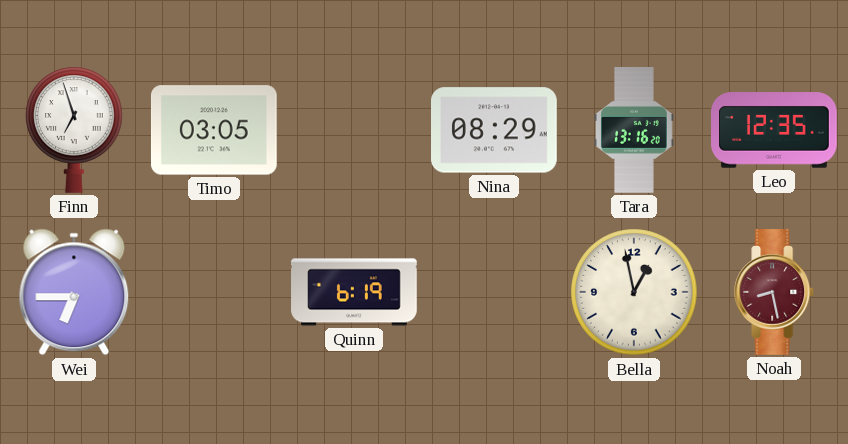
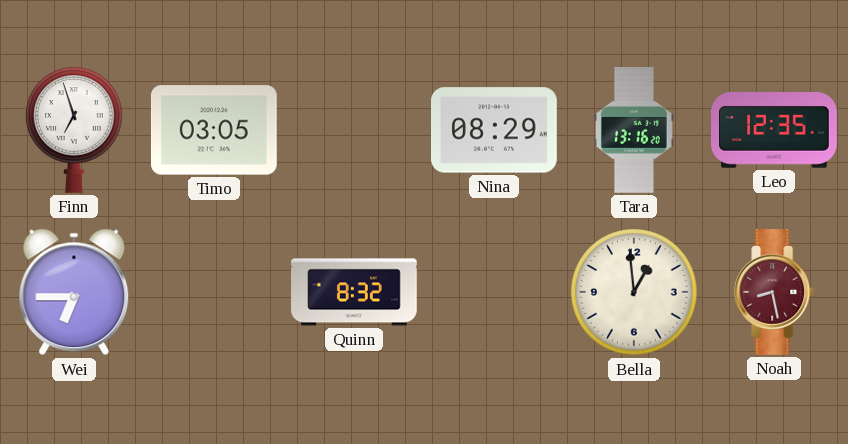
Quinn: 6:19 -> 8:32
Bella: 12:58 -> 12:59
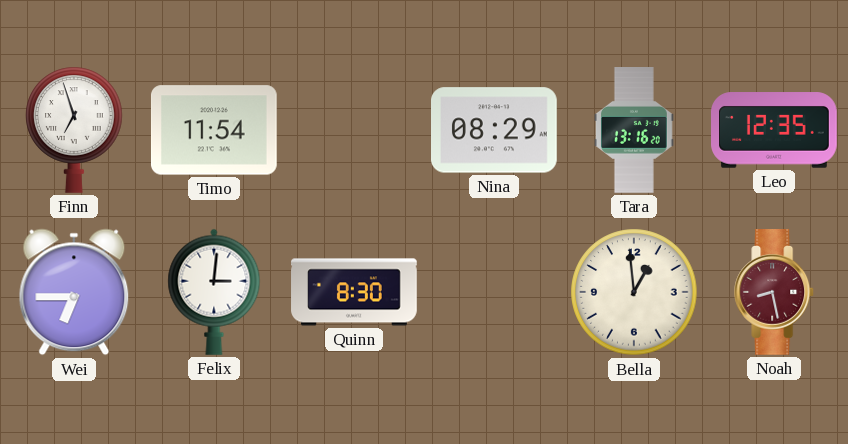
Timo: 03:05 -> 11:54
Felix: none -> 3:01
Quinn: 8:32 -> 8:30
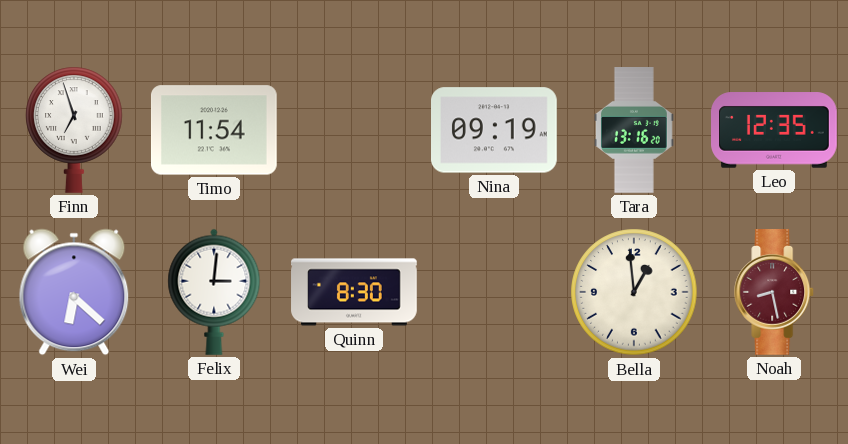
Nina: 08:29 -> 09:19
Wei: 6:45 -> 6:22
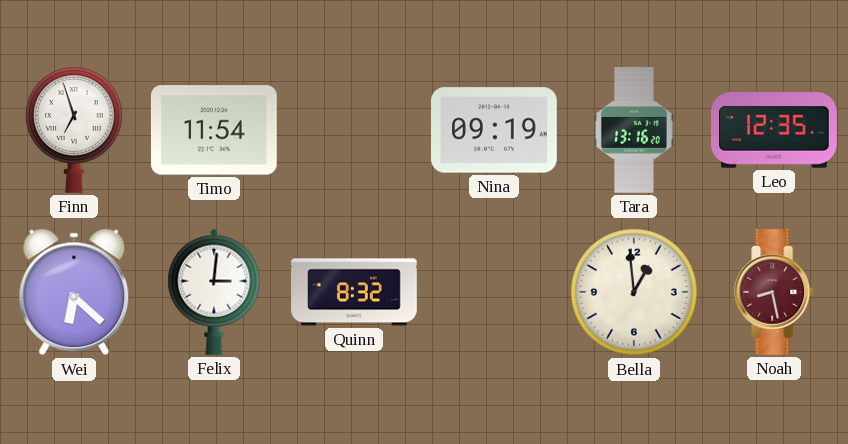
Quinn: 8:30 -> 8:32
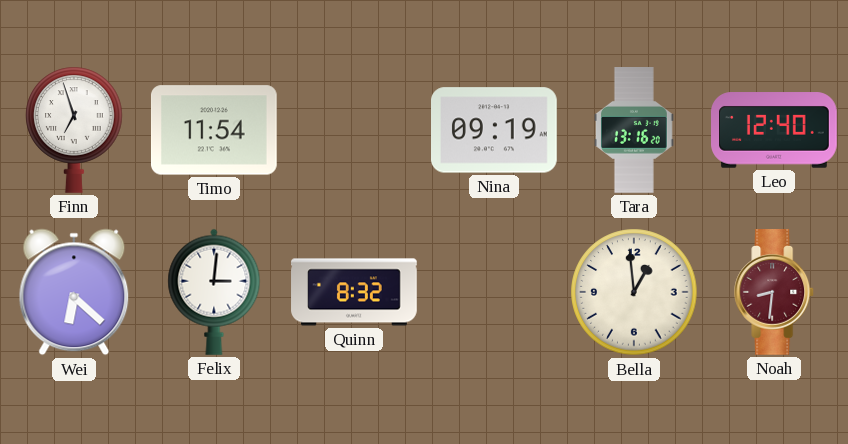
Leo: 12:35 -> 12:40
Noah: 8:28 -> 8:31
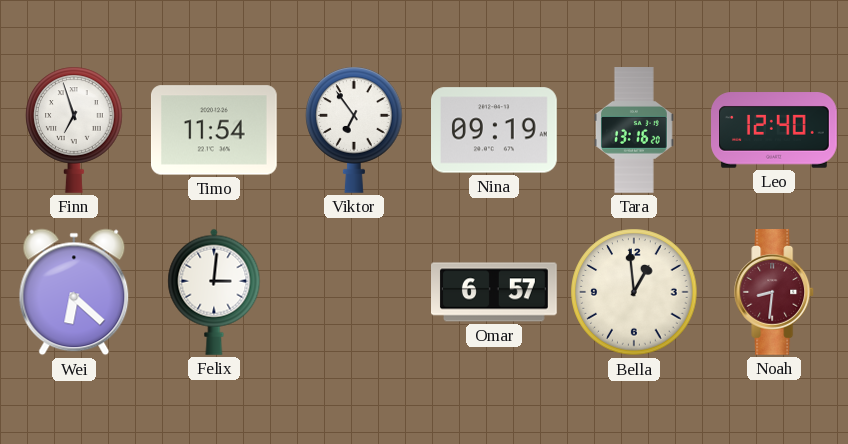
Viktor: none -> 6:54
Quinn: 8:32 -> none
Omar: none -> 6:57
